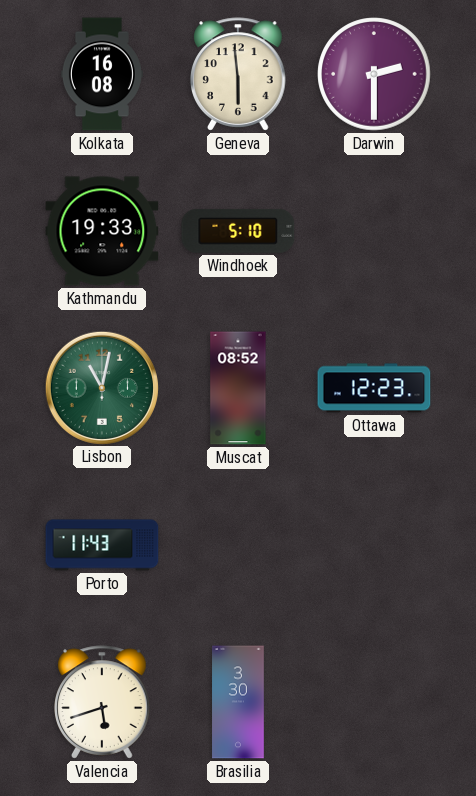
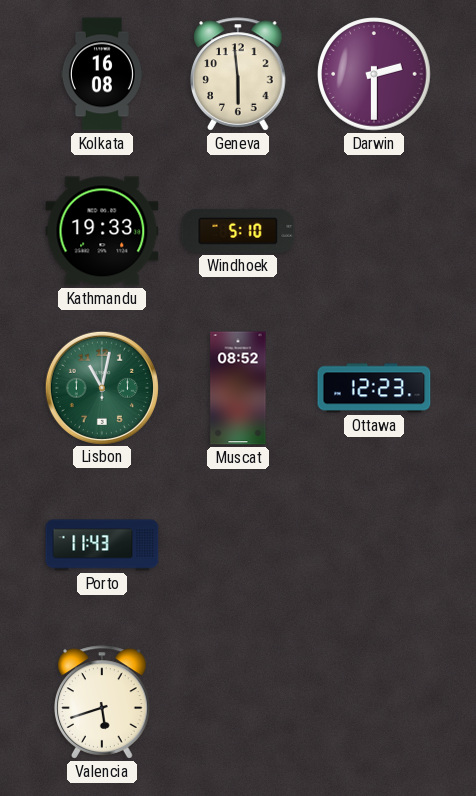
Brasilia: 3:30 -> none
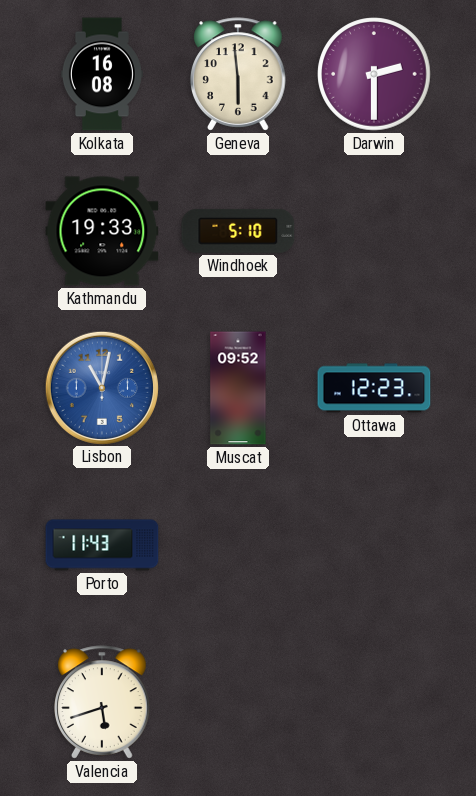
Lisbon dial: green -> blue
Muscat: 08:52 -> 09:52
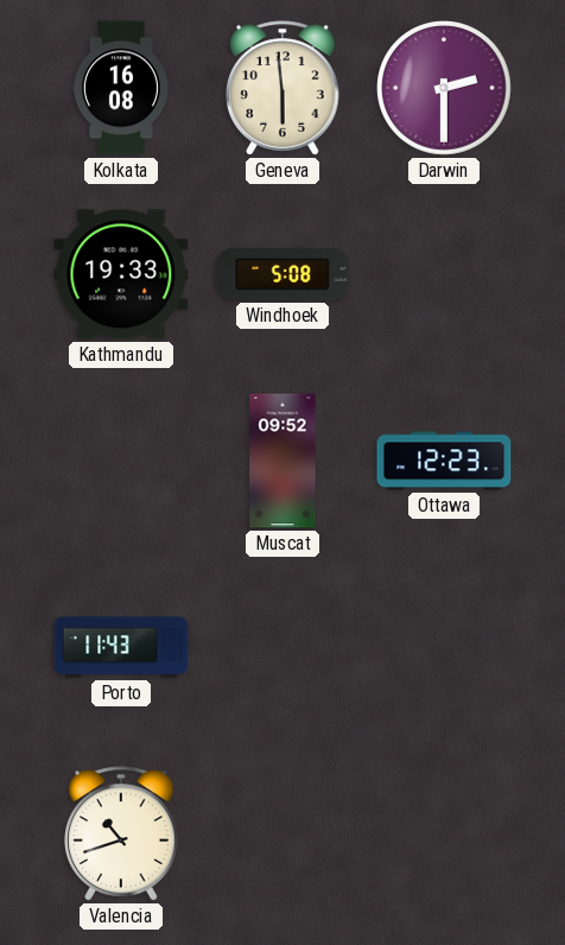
Windhoek: 5:10 -> 5:08
Lisbon: 11:02 -> none
Valencia: 5:42 -> 10:42
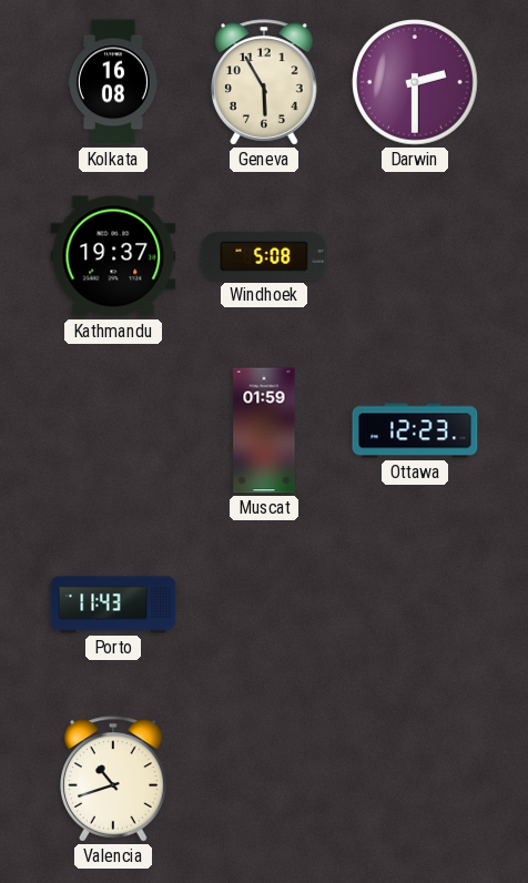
Geneva: 5:59 -> 5:55
Kathmandu: 19:33 -> 19:37
Muscat: 09:52 -> 01:59
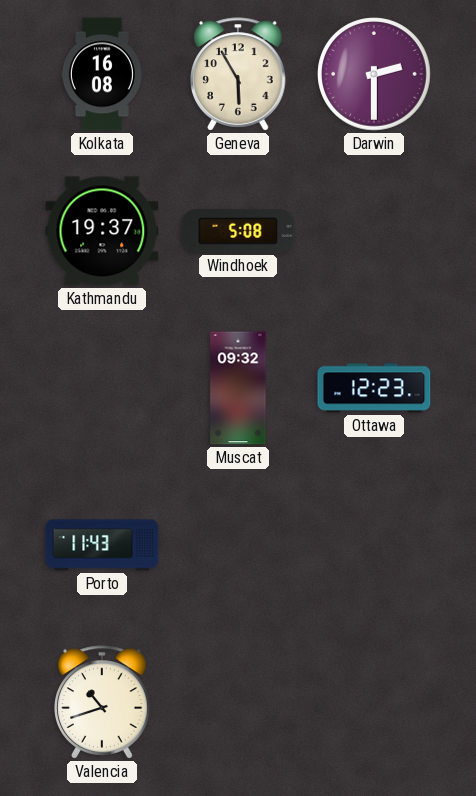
Muscat: 01:59 -> 09:32
